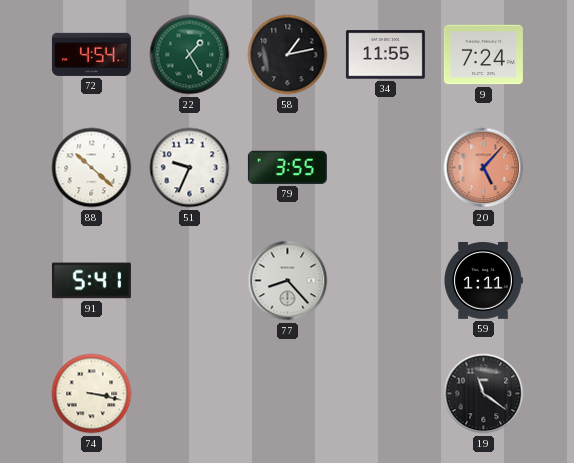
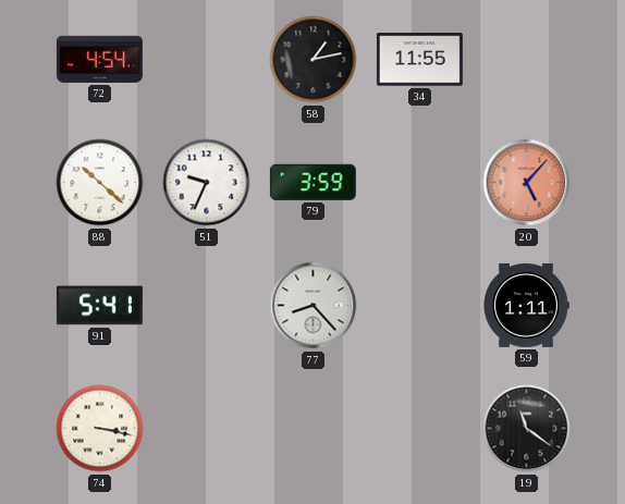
22: 1:25 -> none
9: 7:24 -> none
79: 3:55 -> 3:59
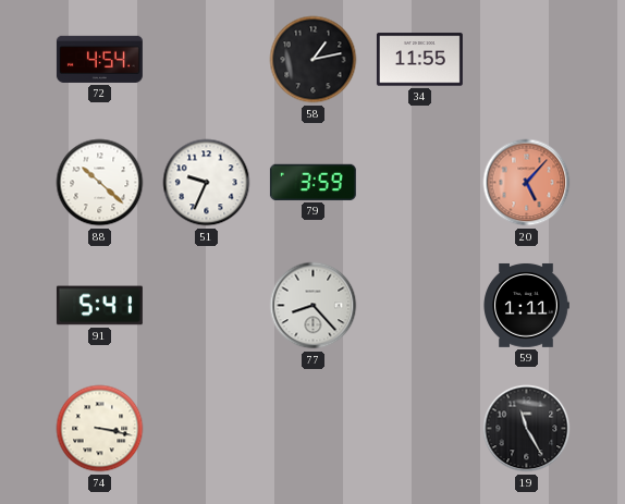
19: 11:21 -> 11:25
